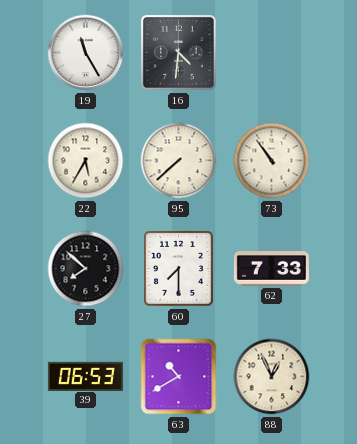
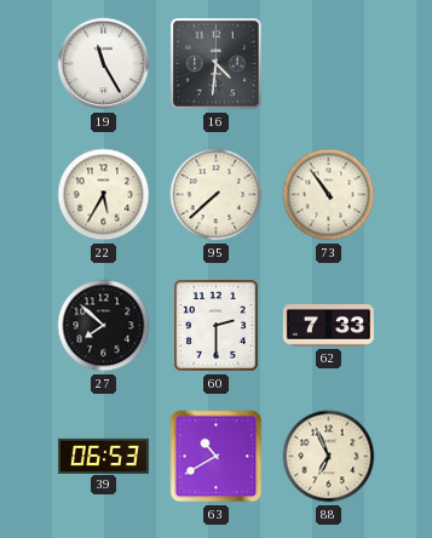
60: 7:30 -> 2:30
88: 12:56 -> 6:56
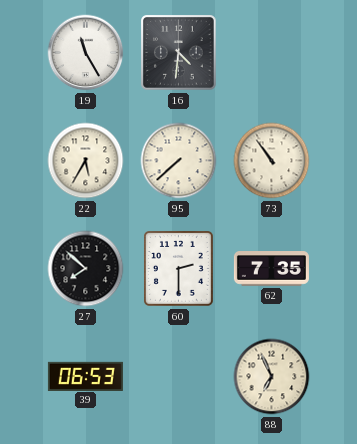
62: 7:33 -> 7:35
63: 10:40 -> none
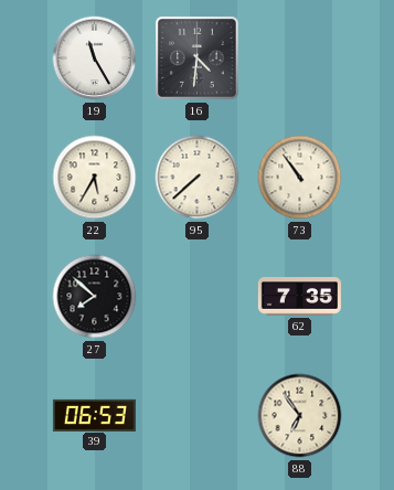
60: 2:30 -> none
88: 6:56 -> 6:54
